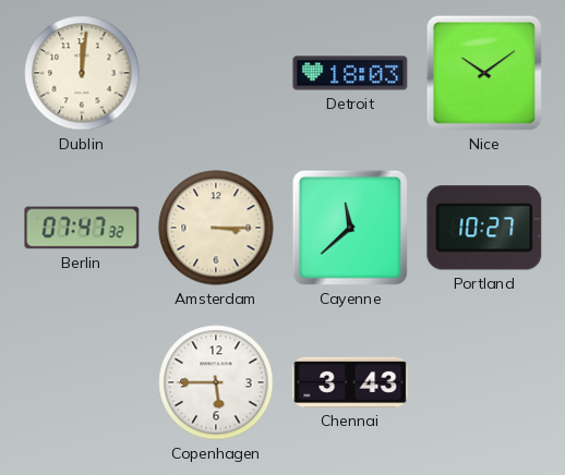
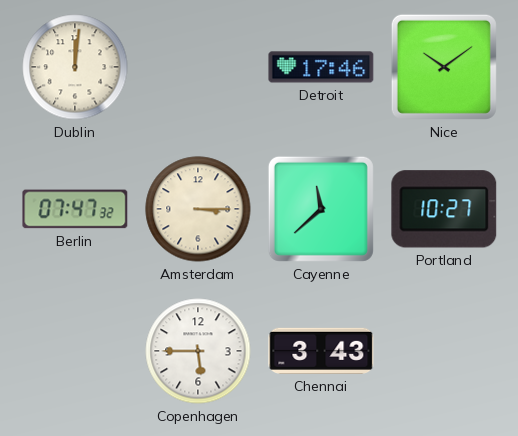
Detroit: 18:03 -> 17:46
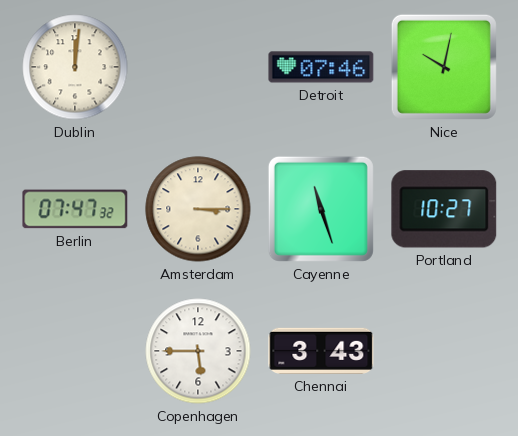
Detroit: 17:46 -> 07:46
Nice: 10:09 -> 10:02
Cayenne: 11:38 -> 11:27
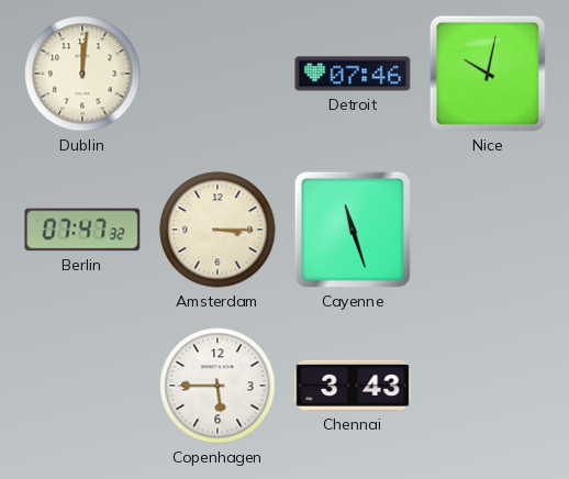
Portland: 10:27 -> none
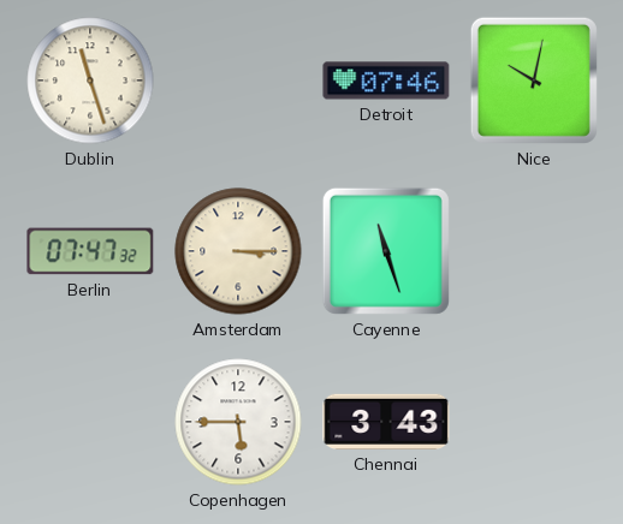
Dublin: 12:01 -> 11:27
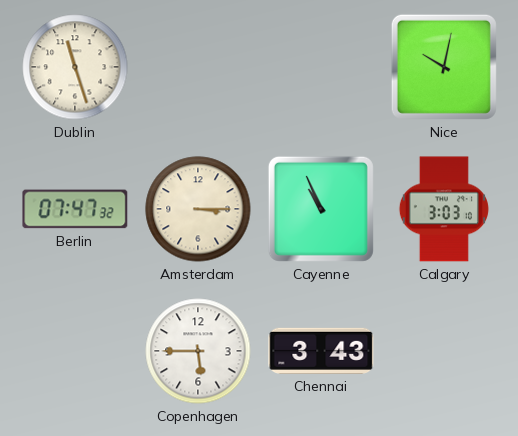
Detroit: 07:46 -> none
Cayenne: 11:27 -> 10:56
Calgary: none -> 3:03
